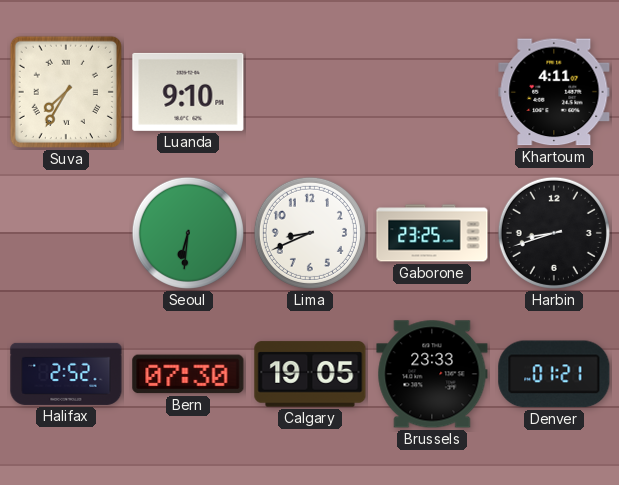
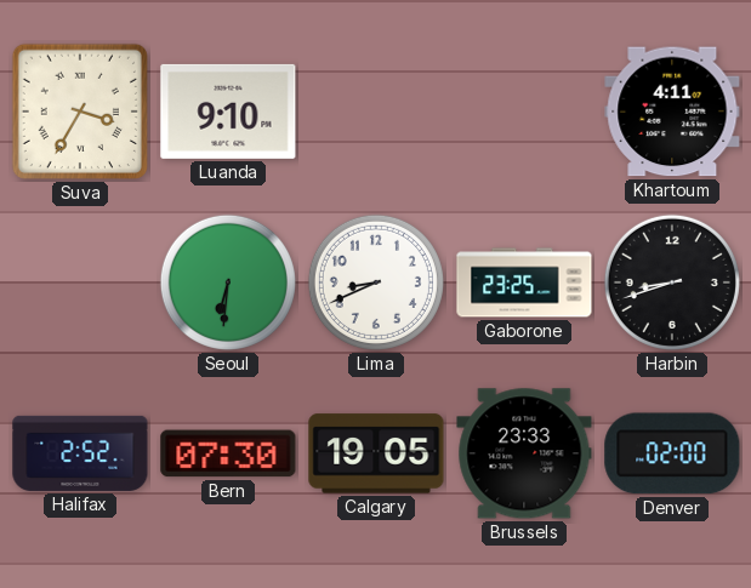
Suva: 7:35 -> 3:35
Denver: 01:21 -> 02:00
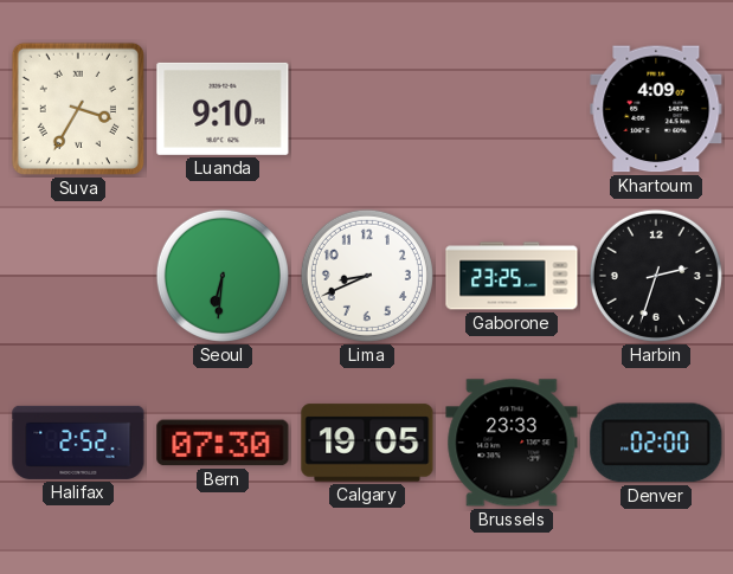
Khartoum: 4:11 -> 4:09
Harbin: 8:42 -> 2:33
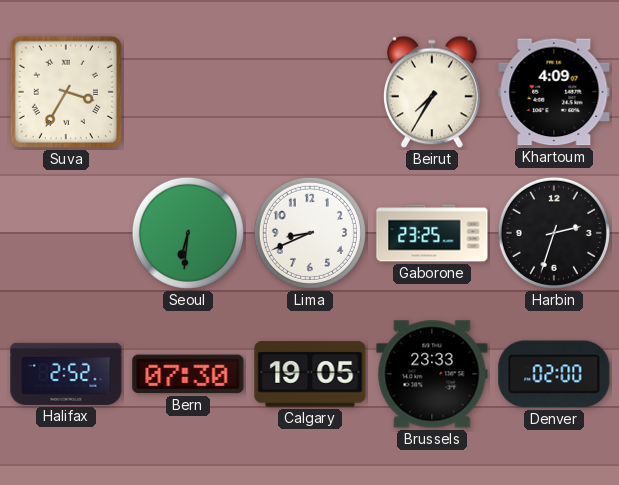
Luanda: 9:10 -> none
Beirut: none -> 7:35
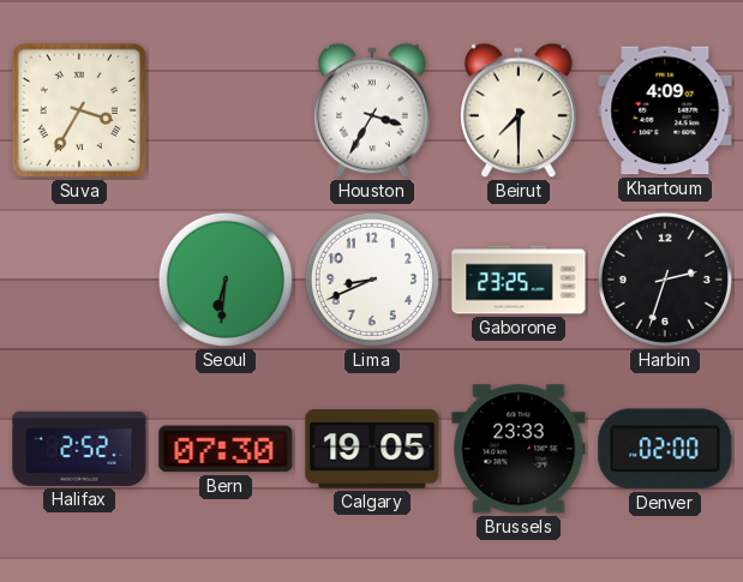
Houston: none -> 3:35
Beirut: 7:35 -> 7:30
